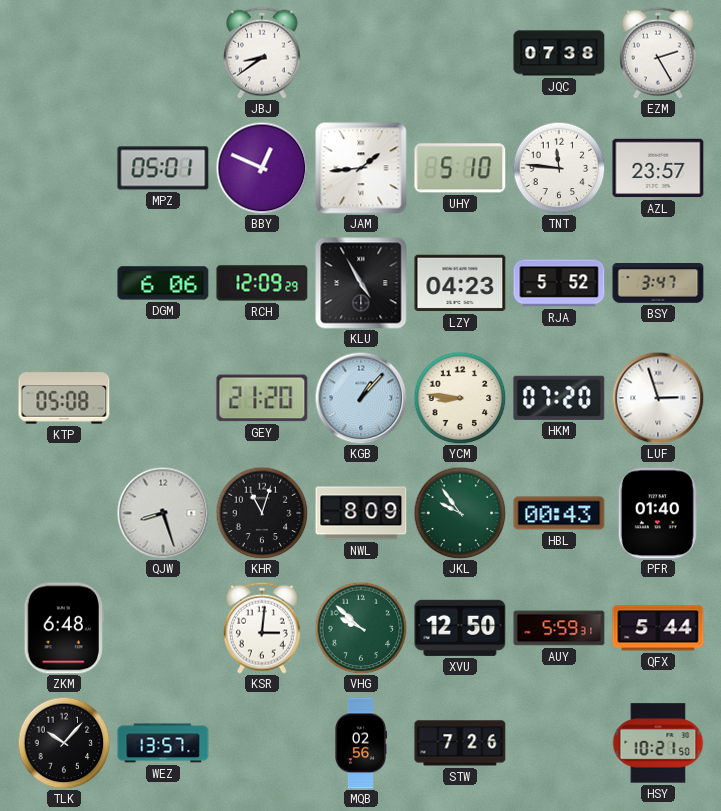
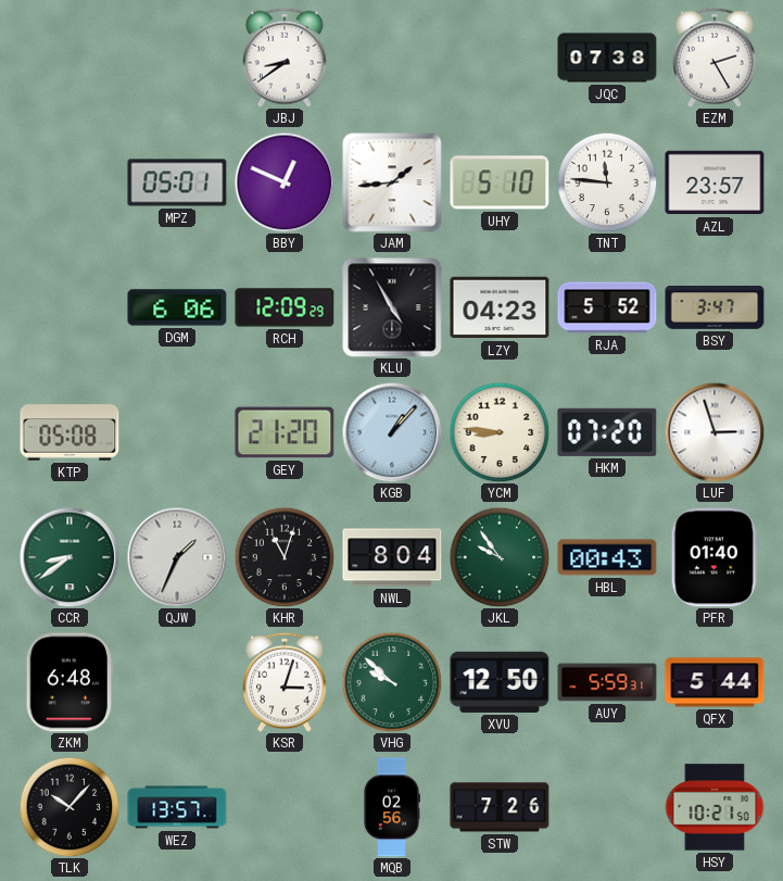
CCR: none -> 8:39
QJW: 8:27 -> 1:34
NWL: 8:09 -> 8:04
KSR: 3:01 -> 3:03
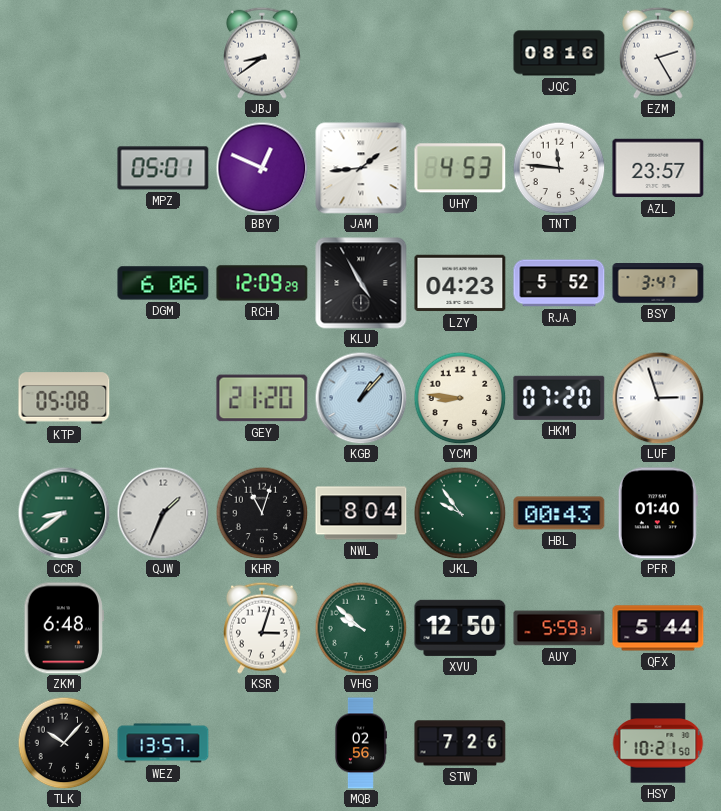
JQC: 07:38 -> 08:16
UHY: 5:10 -> 4:53
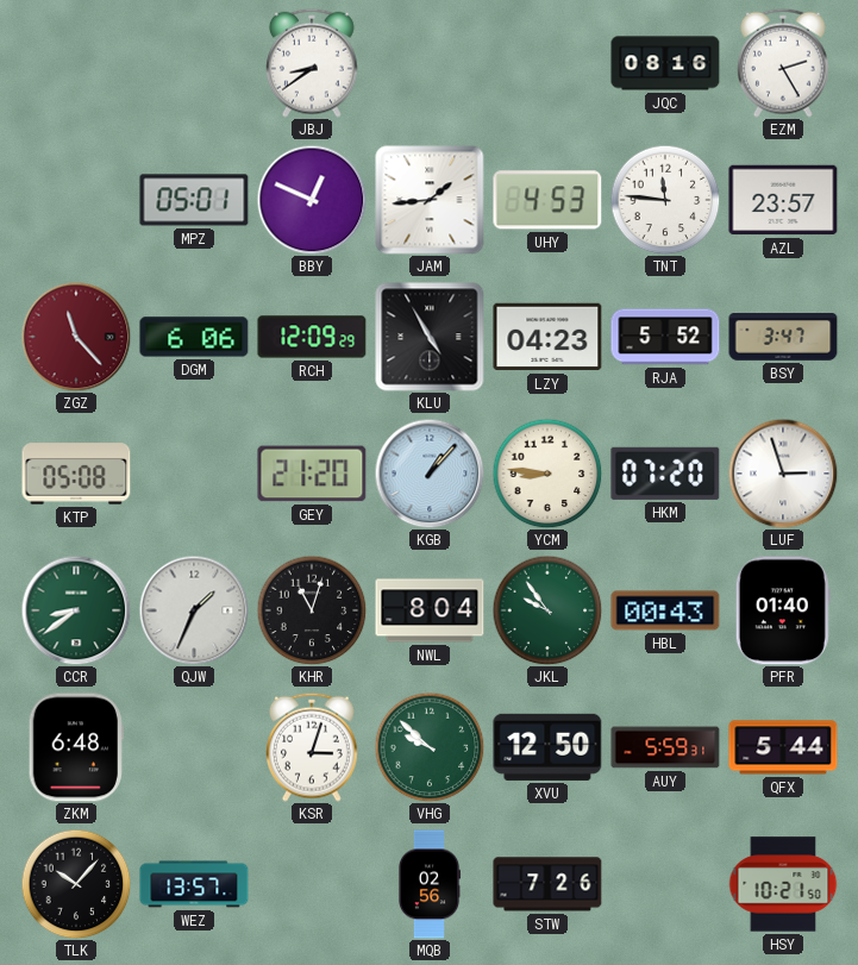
ZGZ: none -> 11:23
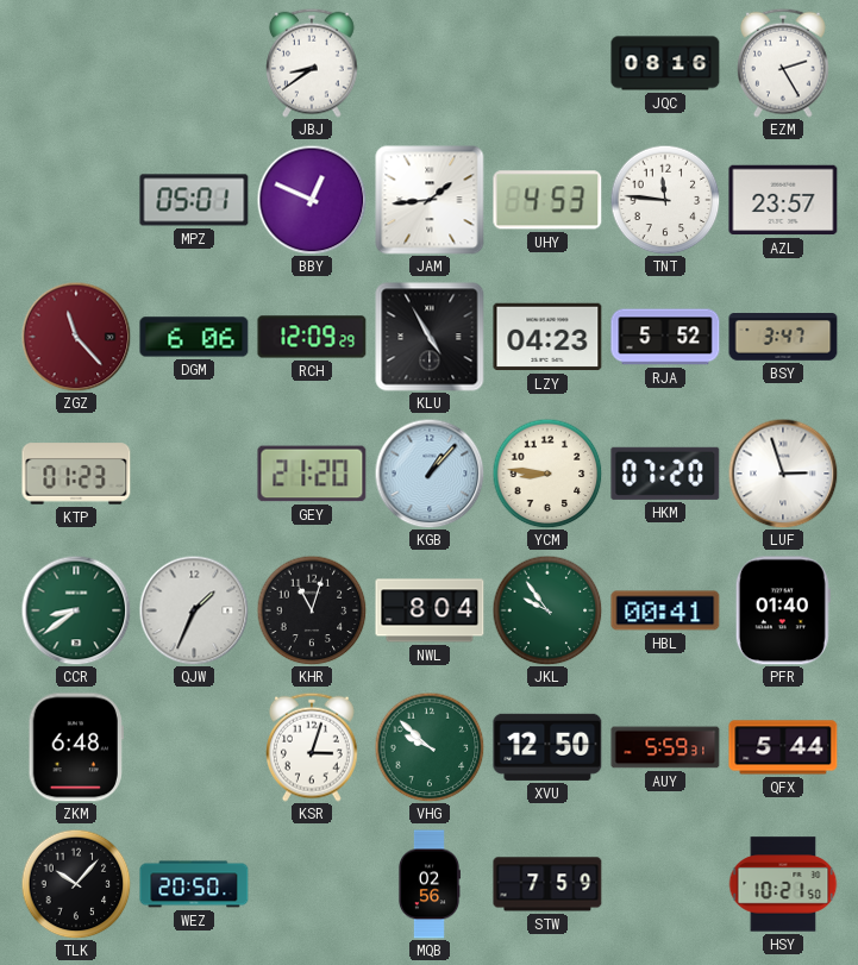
KTP: 05:08 -> 01:23
HBL: 00:43 -> 00:41
WEZ: 13:57 -> 20:50
STW: 7:26 -> 7:59
